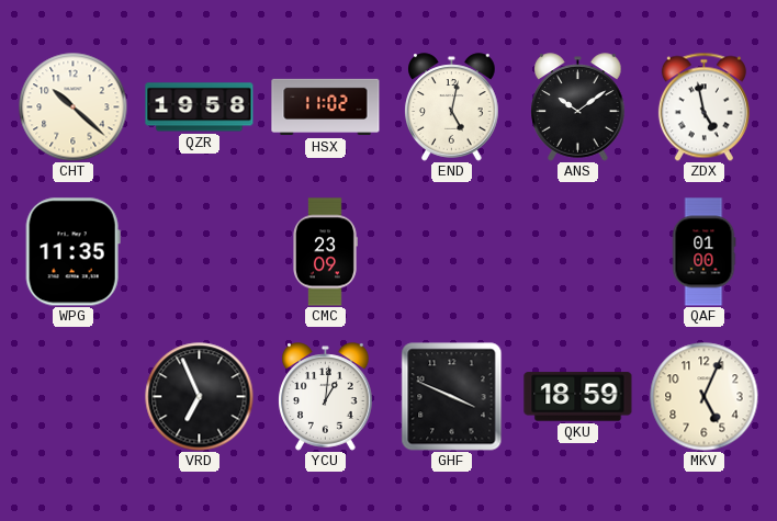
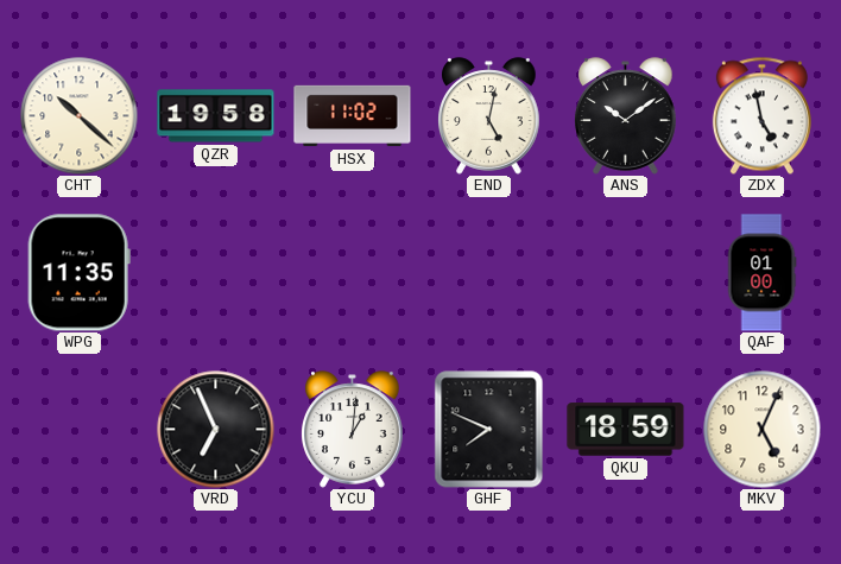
CMC: 23:09 -> none
GHF: 3:49 -> 7:49
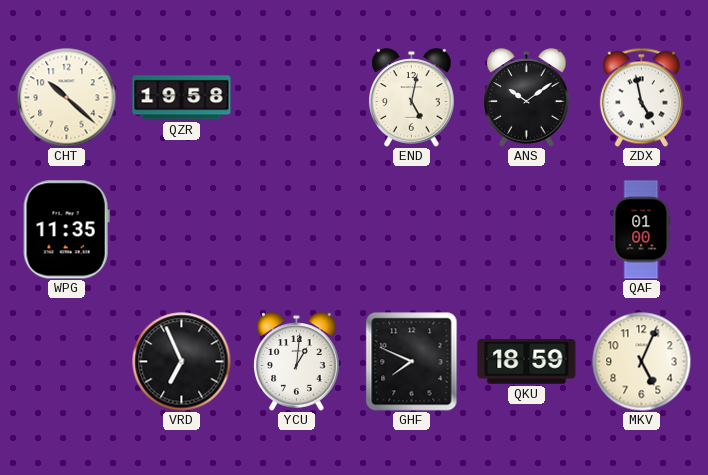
HSX: 11:02 -> none
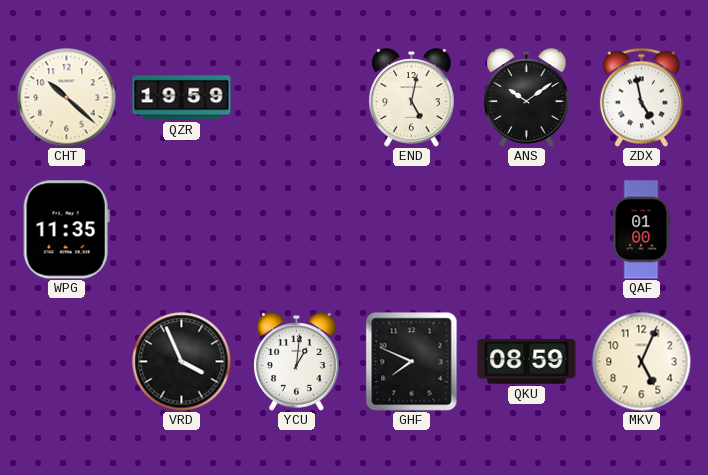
QZR: 19:58 -> 19:59
VRD: 6:56 -> 3:56
QKU: 18:59 -> 08:59
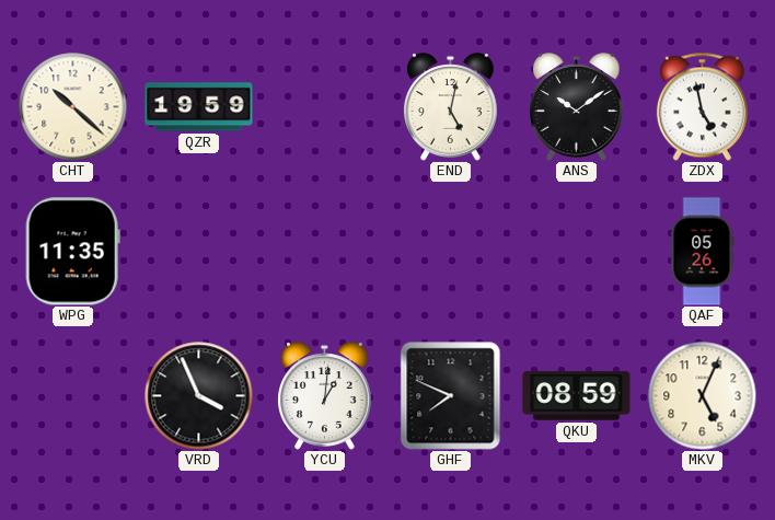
QAF: 01:00 -> 05:26
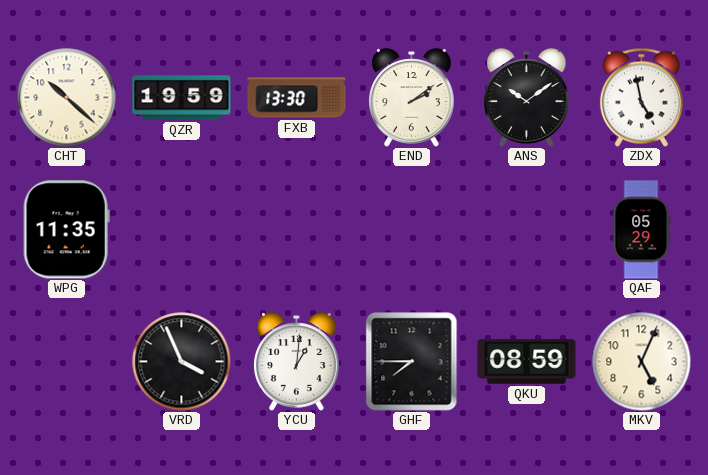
FXB: none -> 13:30
END: 5:02 -> 2:09
QAF: 05:26 -> 05:29
GHF: 7:49 -> 7:45
